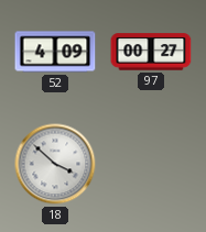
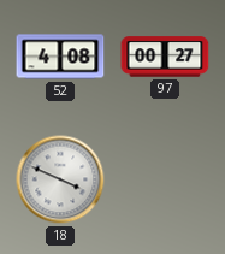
52: 4:09 -> 4:08
18: 3:52 -> 3:49
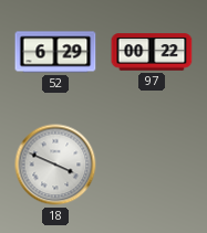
52: 4:08 -> 6:29
97: 00:27 -> 00:22
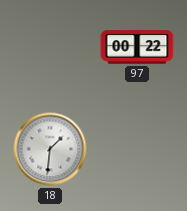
52: 6:29 -> none
18: 3:49 -> 1:31
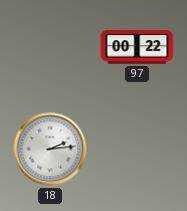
18: 1:31 -> 2:14
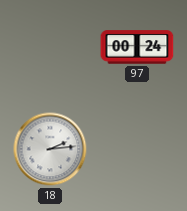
97: 00:22 -> 00:24
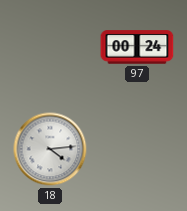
18: 2:14 -> 4:14
